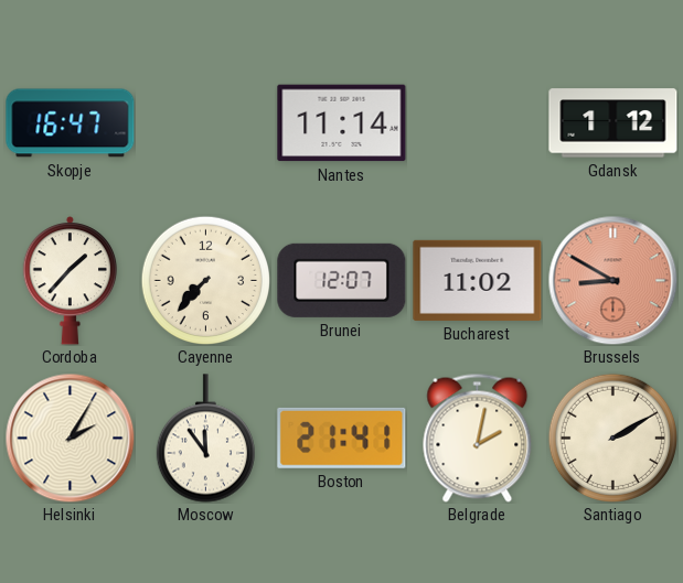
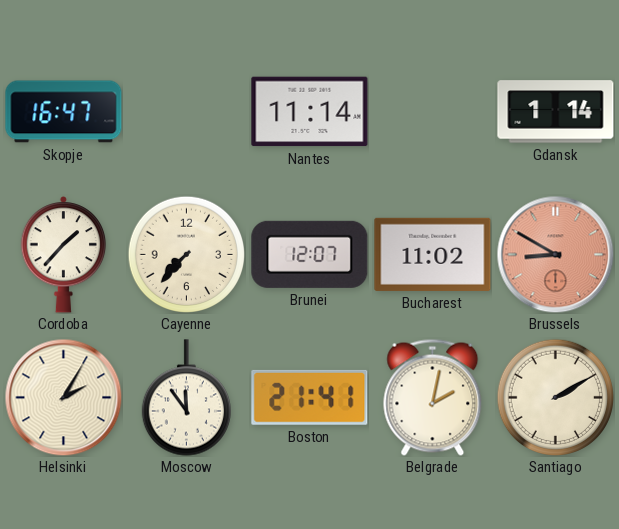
Gdansk: 1:12 -> 1:14
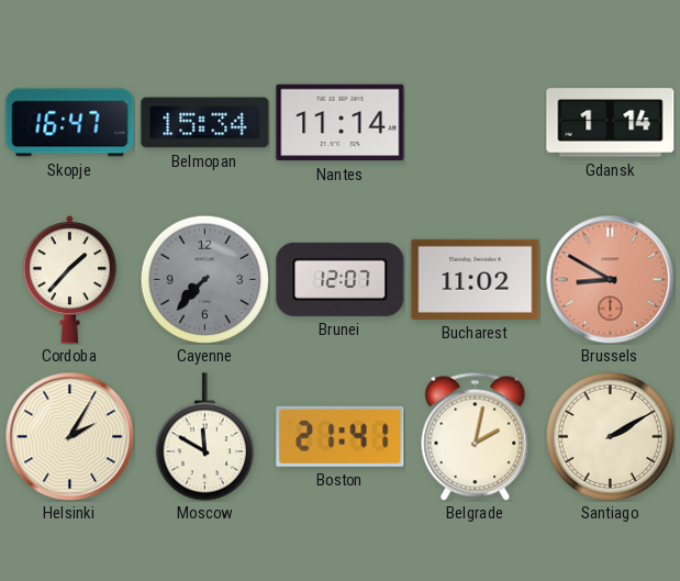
Belmopan: none -> 15:34
Cayenne dial: cream -> grey
Moscow: 11:54 -> 11:50
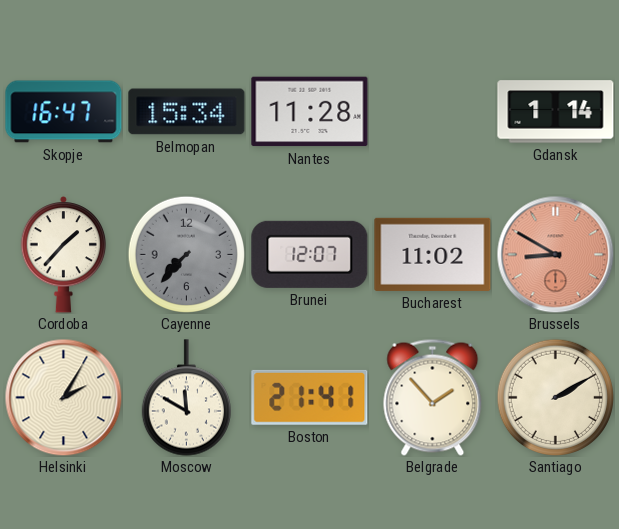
Nantes: 11:14 -> 11:28
Belgrade: 2:02 -> 1:53
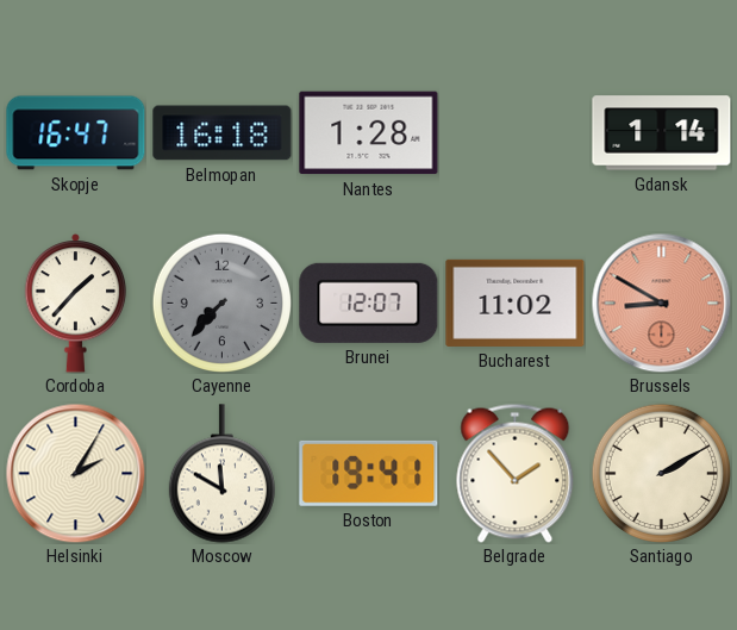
Belmopan: 15:34 -> 16:18
Nantes: 11:28 -> 1:28
Boston: 21:41 -> 19:41
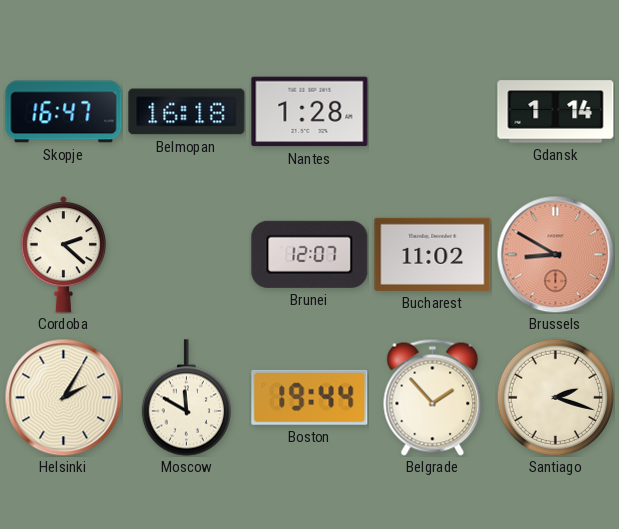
Cordoba: 1:37 -> 2:22
Cayenne: 7:37 -> none
Boston: 19:41 -> 19:44
Santiago: 2:10 -> 2:18
